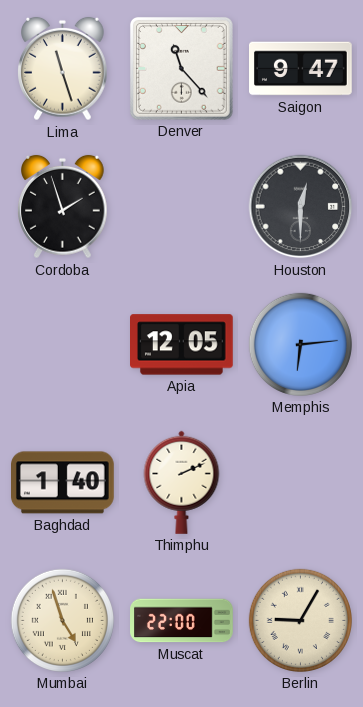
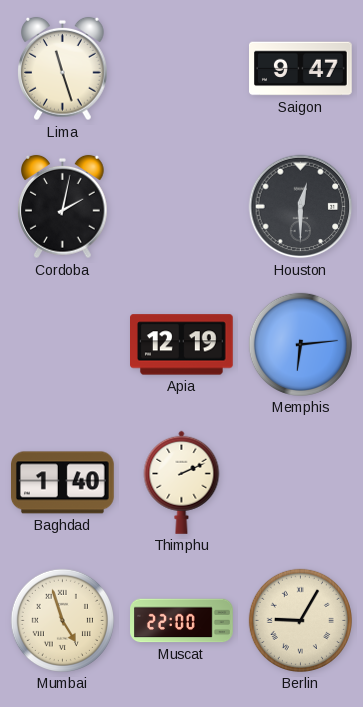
Denver: 11:23 -> none
Cordoba: 1:57 -> 2:02
Apia: 12:05 -> 12:19
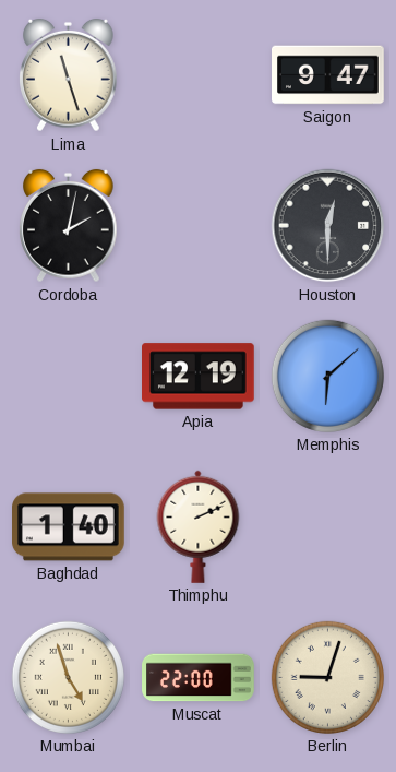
Memphis: 6:14 -> 6:08
Berlin: 9:05 -> 9:03
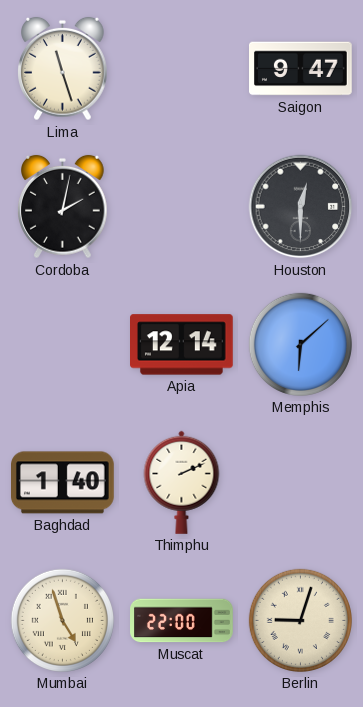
Apia: 12:19 -> 12:14
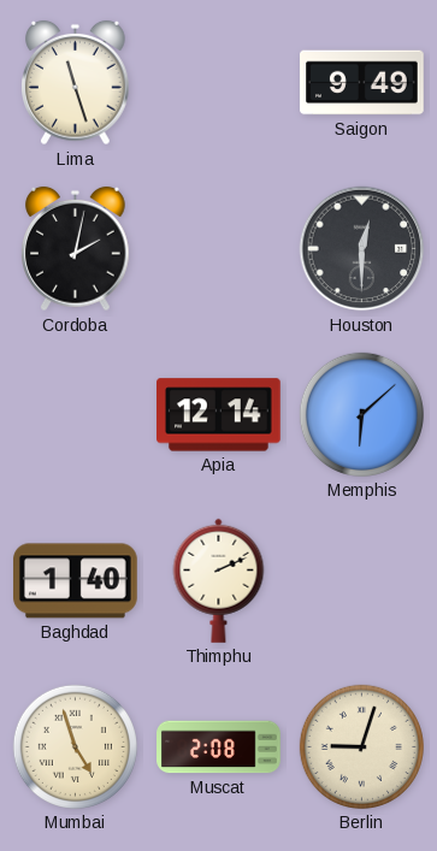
Saigon: 9:47 -> 9:49
Muscat: 22:00 -> 2:08
